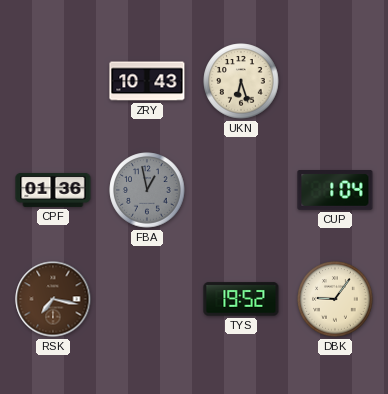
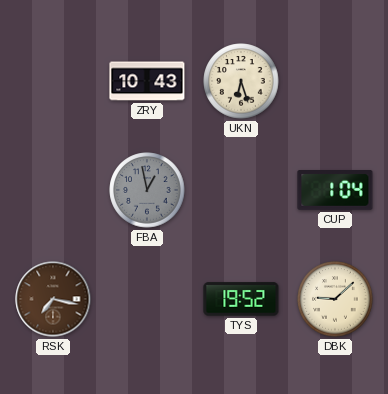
CPF: 01:36 -> none
DBK: 9:06 -> 9:08
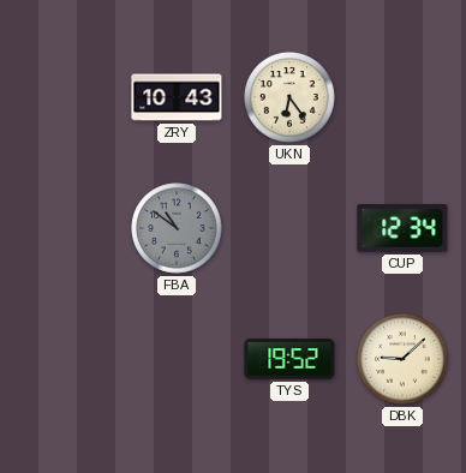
UKN: 6:27 -> 6:24
FBA: 12:58 -> 10:51
CUP: 1:04 -> 12:34
RSK: 7:17 -> none
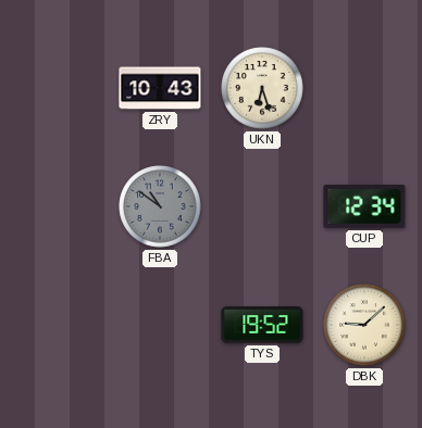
UKN: 6:24 -> 6:27
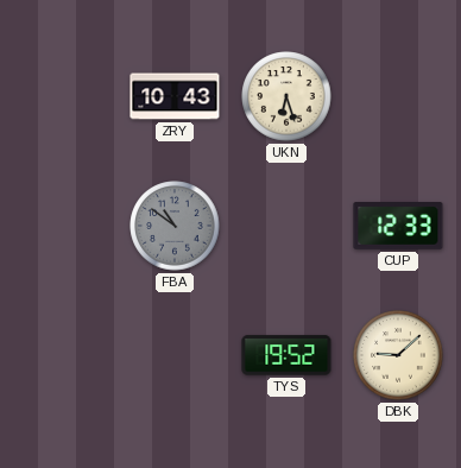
CUP: 12:34 -> 12:33
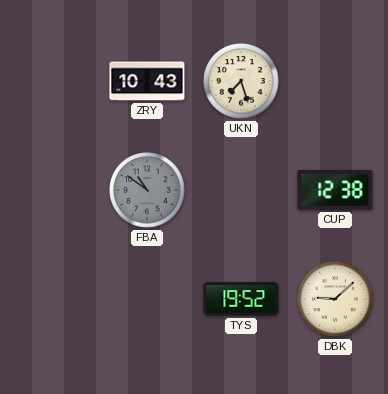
UKN: 6:27 -> 7:27
CUP: 12:33 -> 12:38
